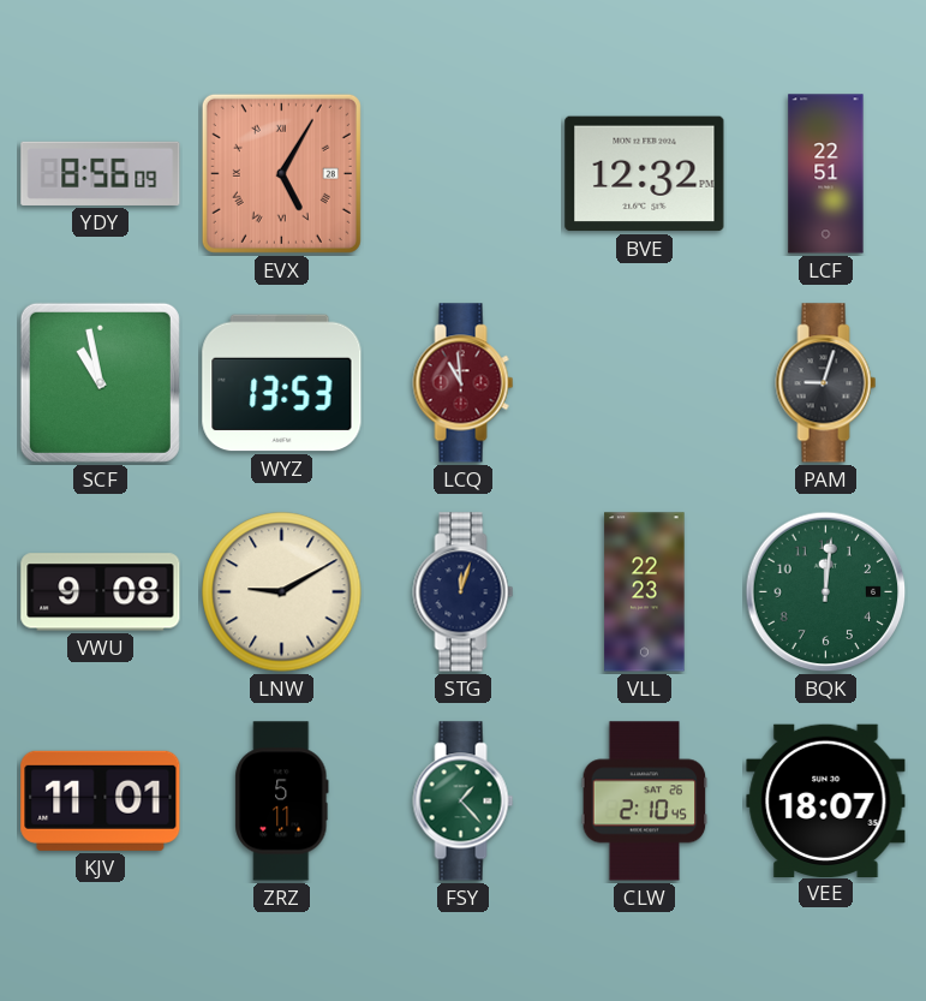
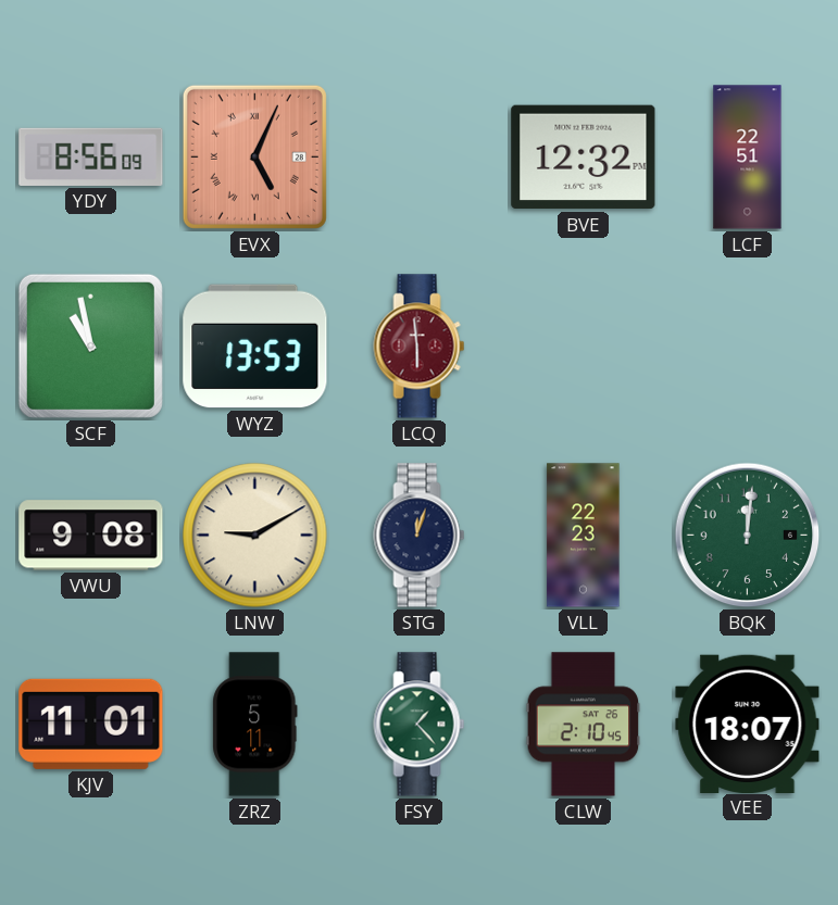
EVX: 5:05 -> 5:04
LCQ: 10:59 -> 5:59
PAM: 9:03 -> none
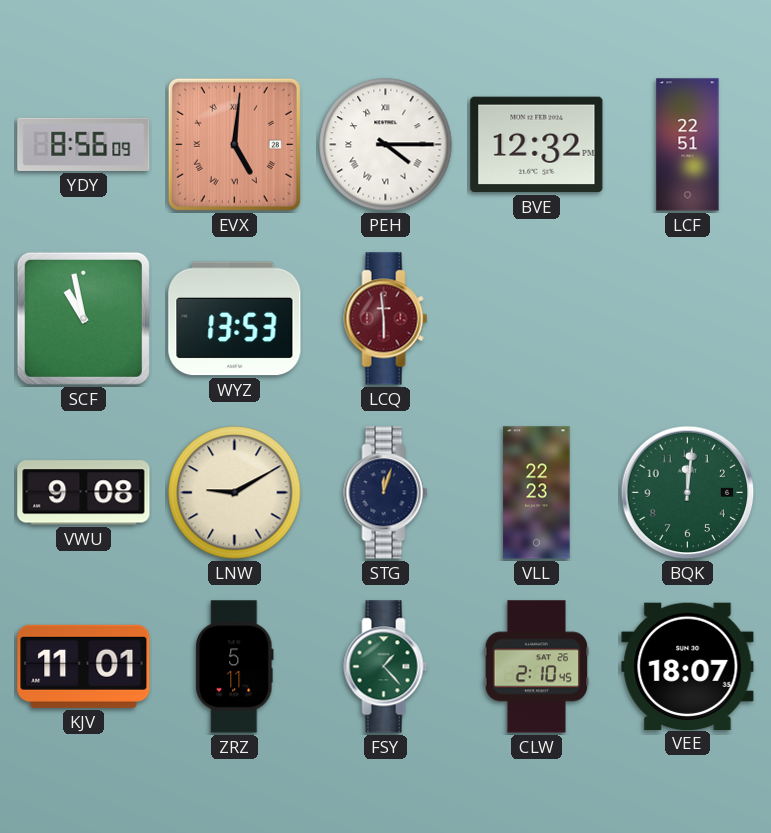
EVX: 5:04 -> 5:01
PEH: none -> 4:15
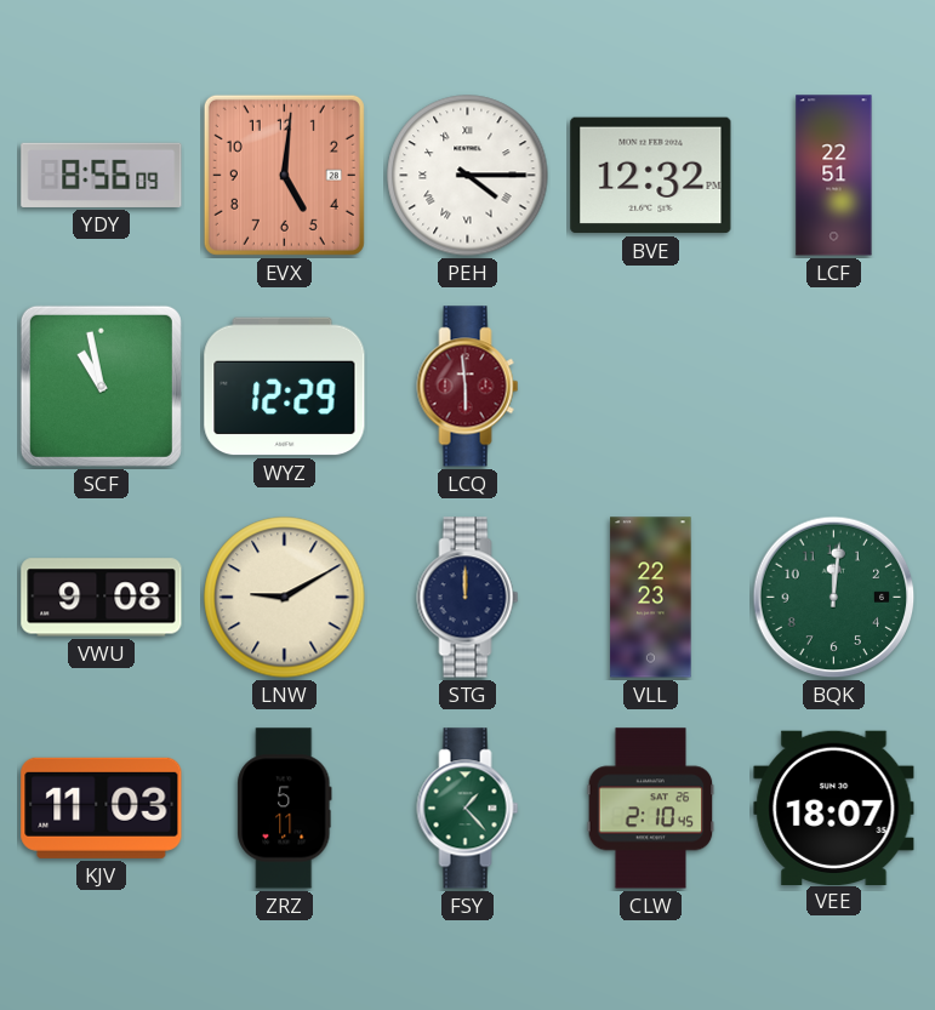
EVX numerals: Roman -> Arabic
WYZ: 13:53 -> 12:29
STG: 12:03 -> 12:00
KJV: 11:01 -> 11:03
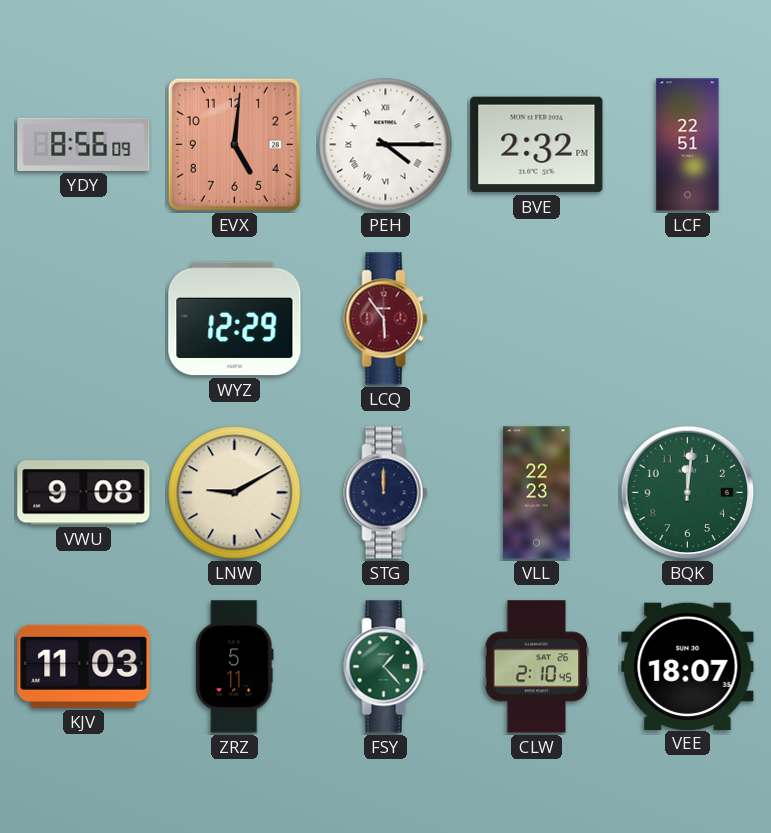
BVE: 12:32 -> 2:32
SCF: 10:58 -> none
LCQ: 5:59 -> 5:54
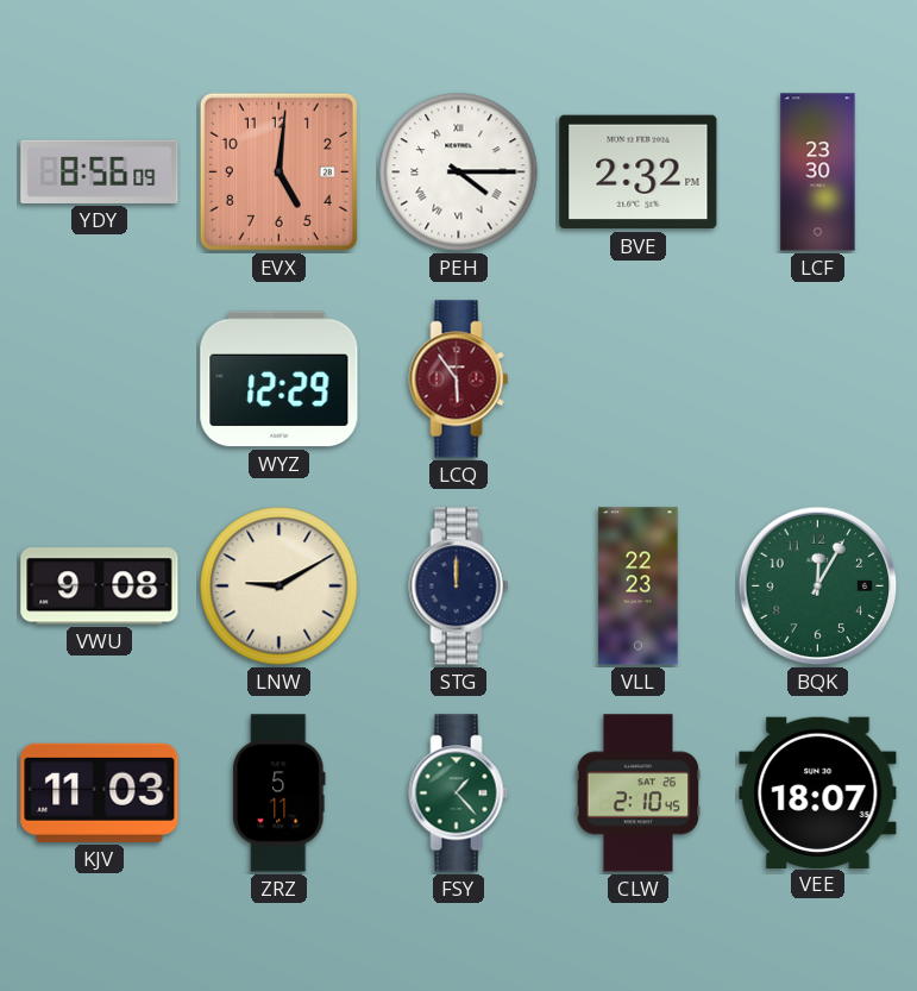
LCF: 22:51 -> 23:30
BQK: 12:01 -> 12:05
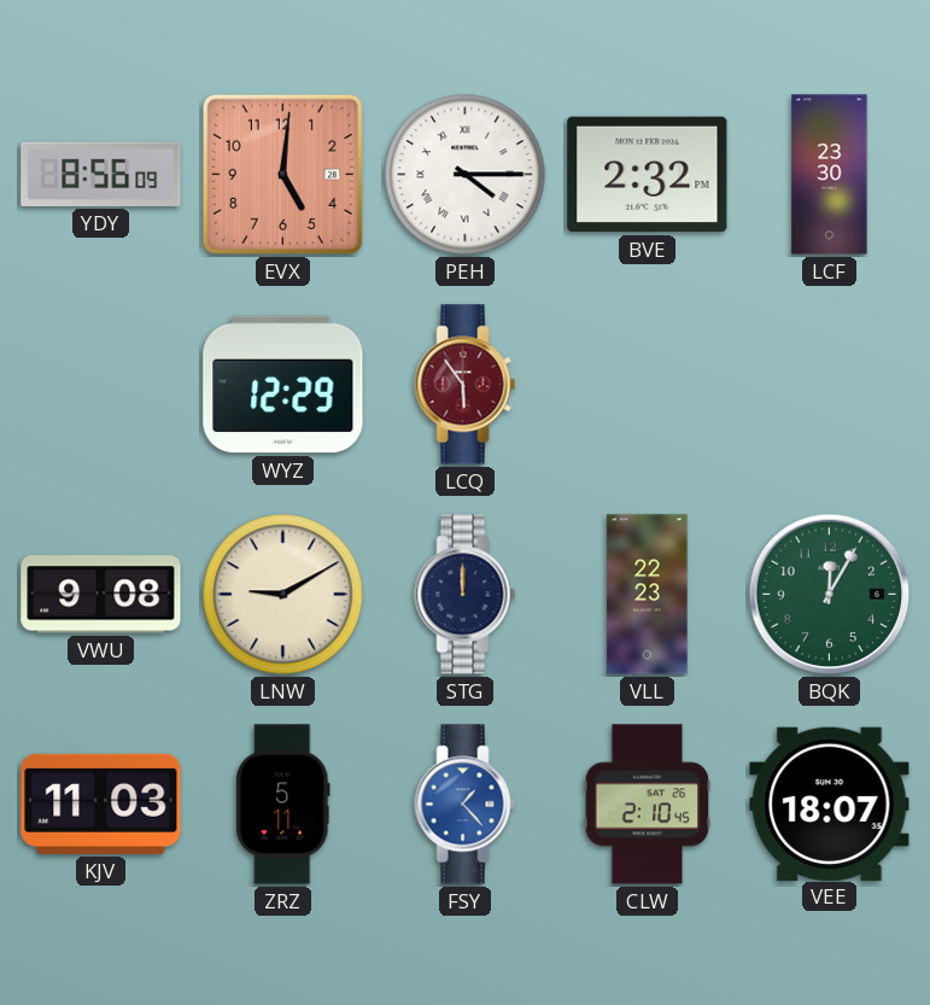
FSY dial: green -> blue
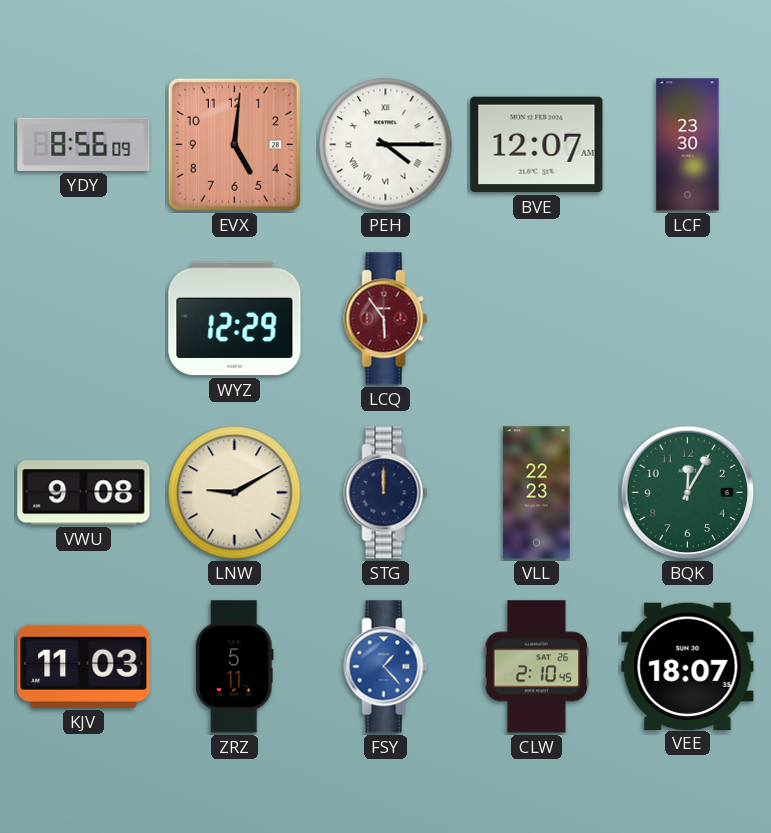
BVE: 2:32 -> 12:07
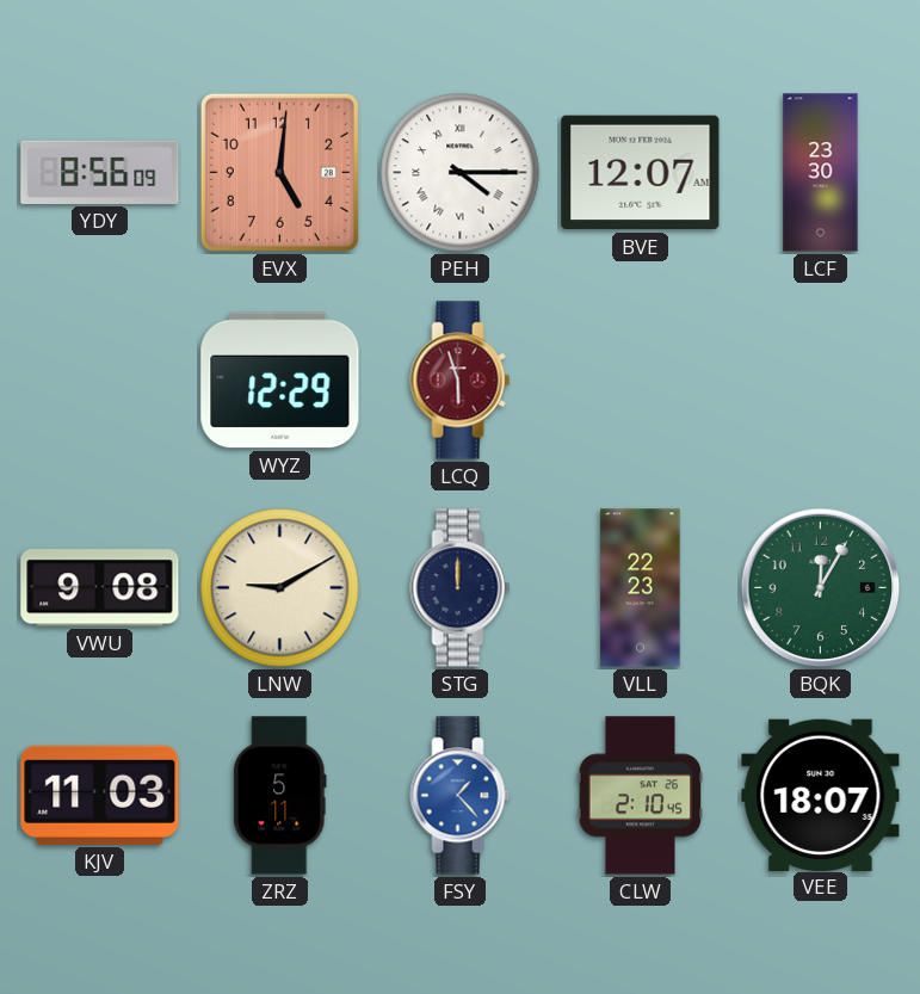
LCQ: 5:54 -> 5:57
